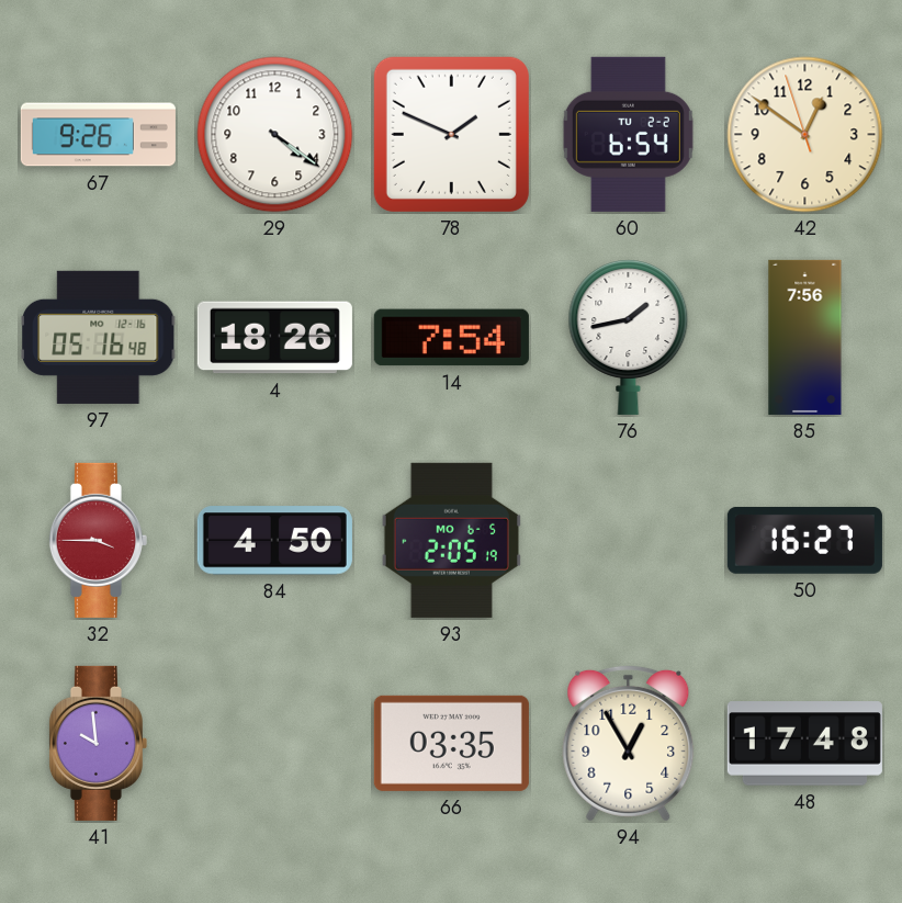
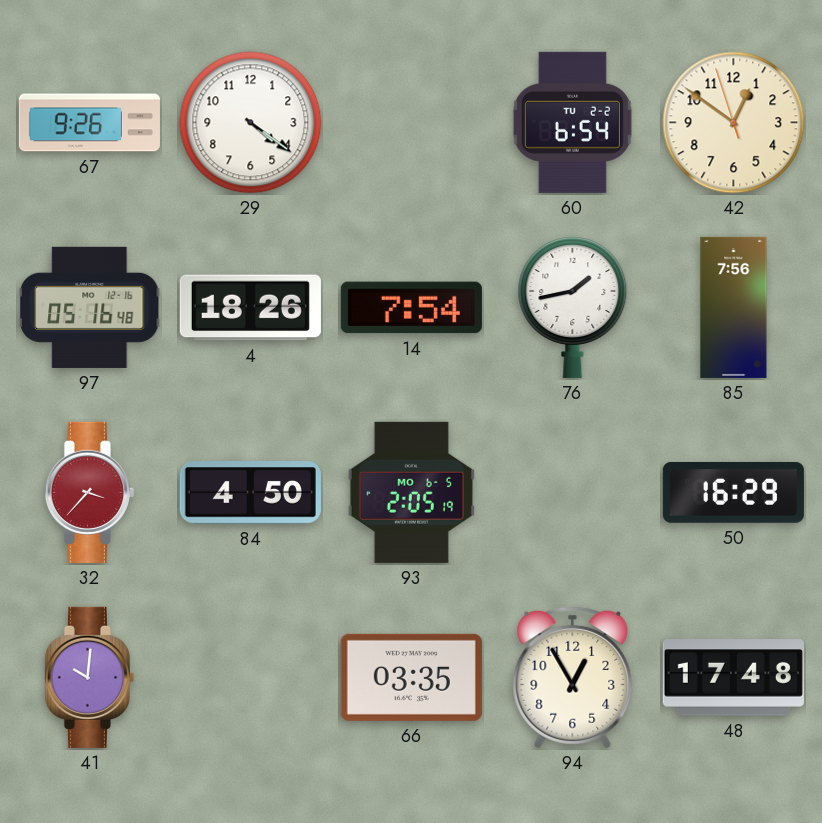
78: 1:49 -> none
32: 3:45 -> 3:37
50: 16:27 -> 16:29
41: 9:59 -> 10:01
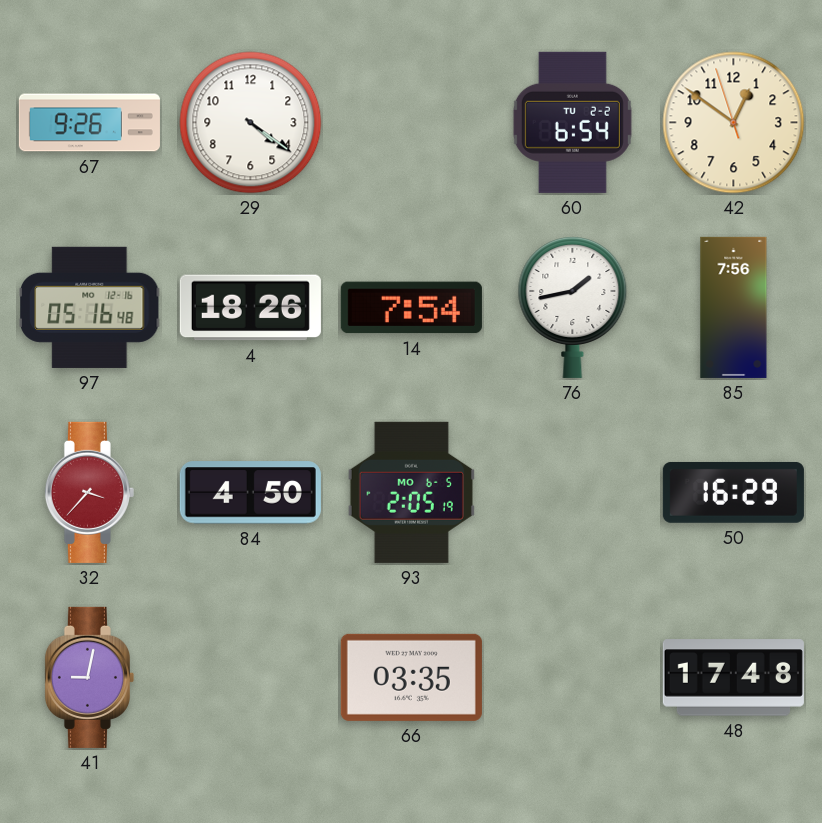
41: 10:01 -> 9:02
94: 12:55 -> none
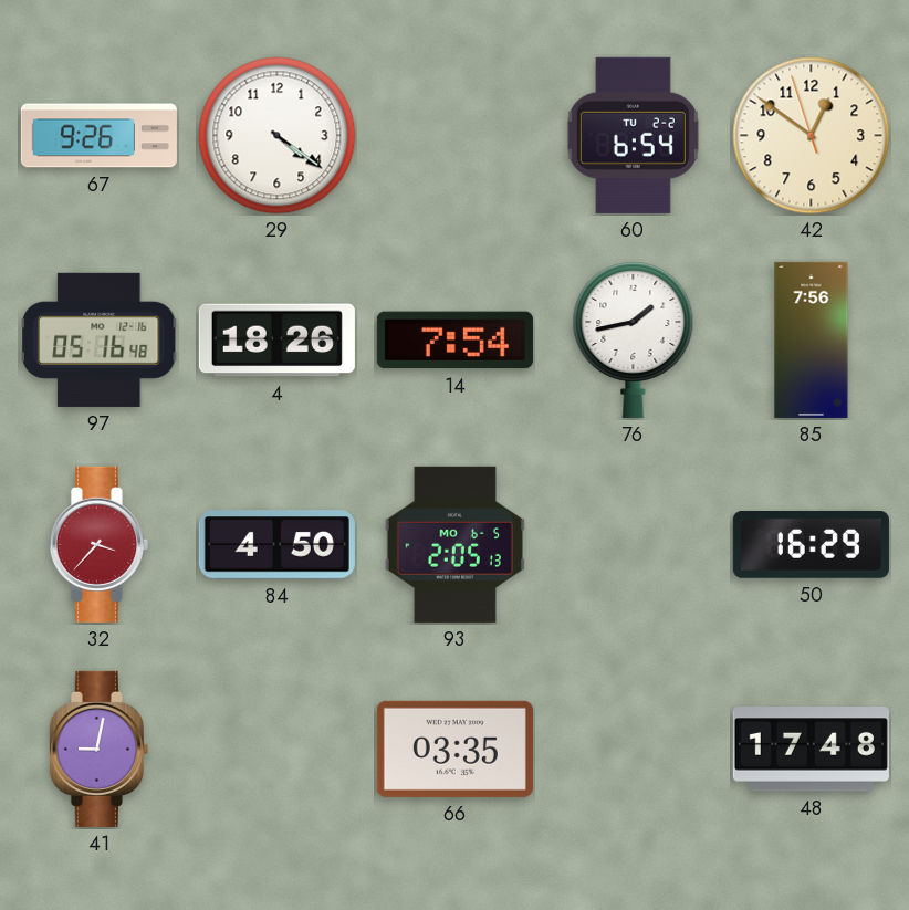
93: 2:05:19 -> 2:05:13
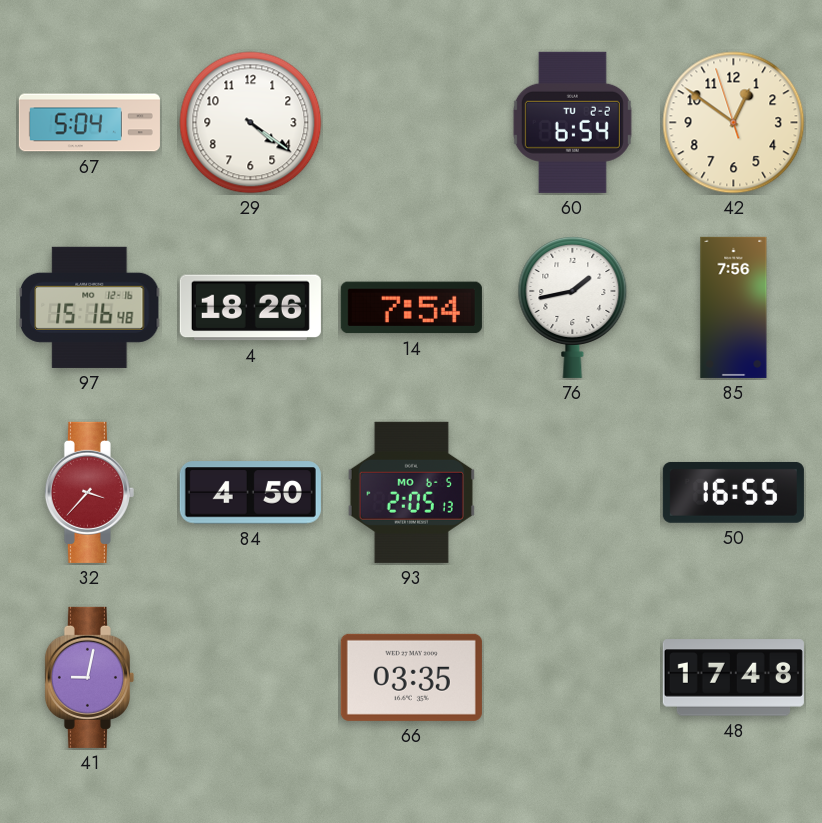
67: 9:26 -> 5:04
97: 05:16 -> 15:16
50: 16:29 -> 16:55
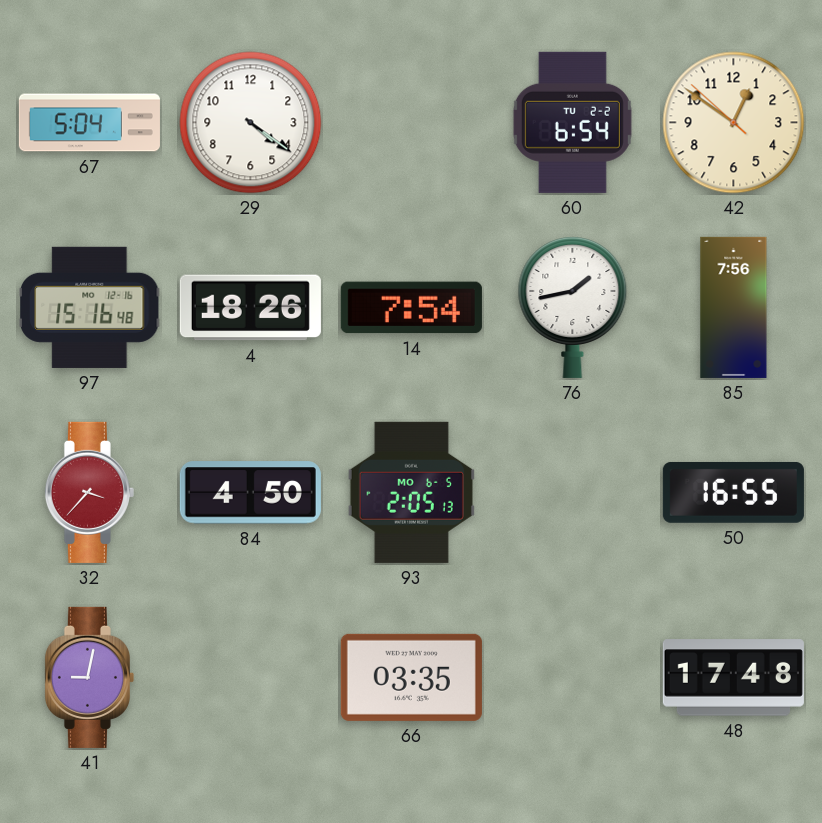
42: 12:50:57 -> 12:50:52
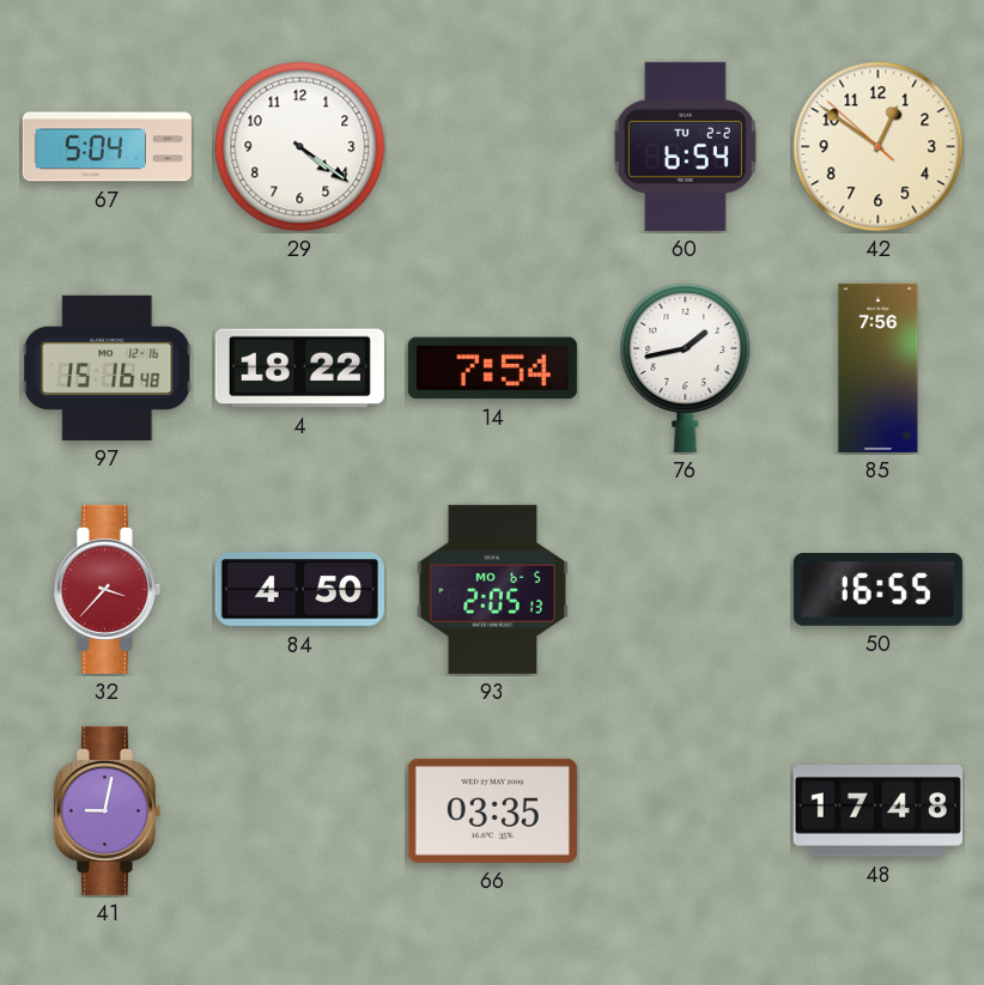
4: 18:26 -> 18:22
